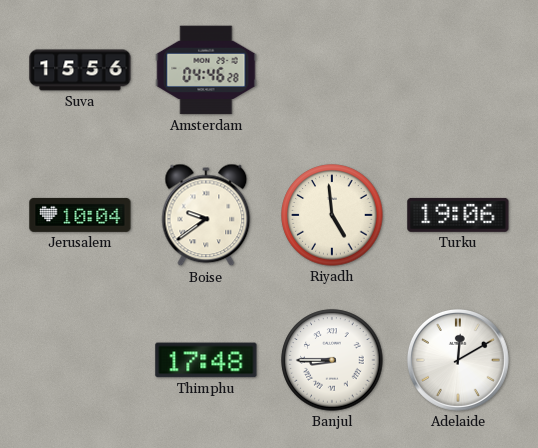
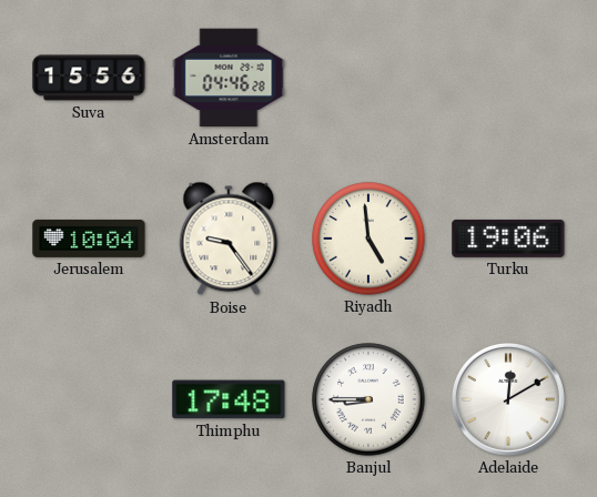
Boise: 9:39 -> 9:24
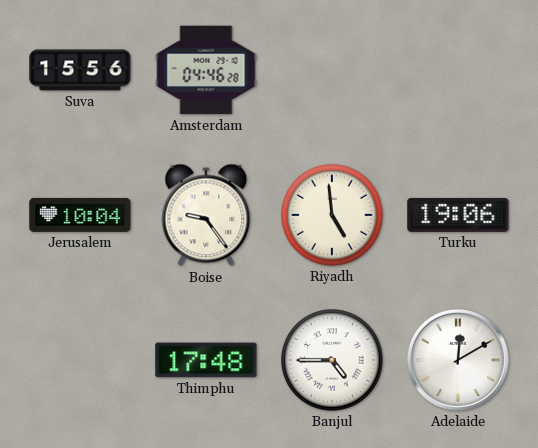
Banjul: 8:45 -> 4:45
